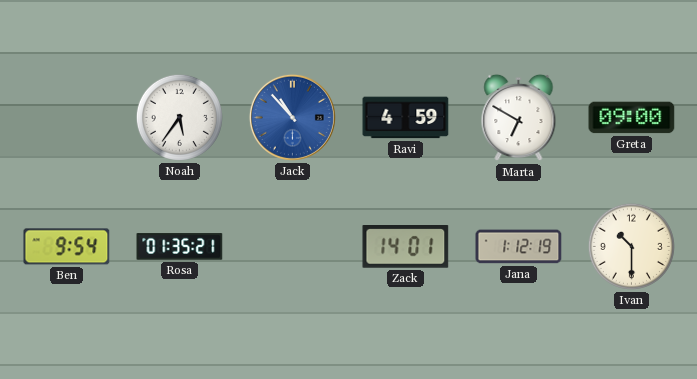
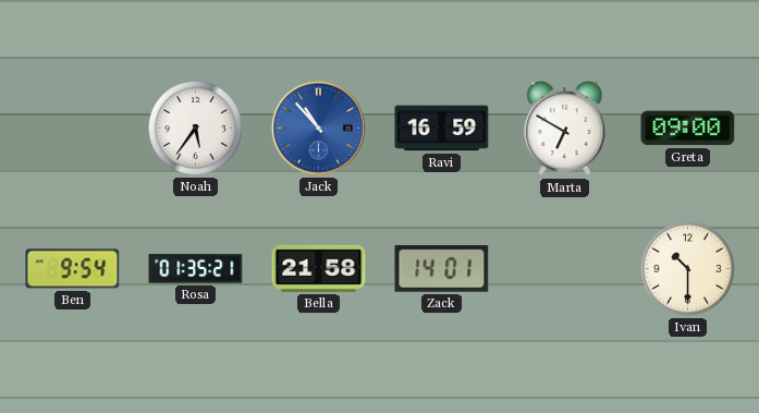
Ravi: 4:59 -> 16:59
Bella: none -> 21:58
Jana: 1:12 -> none
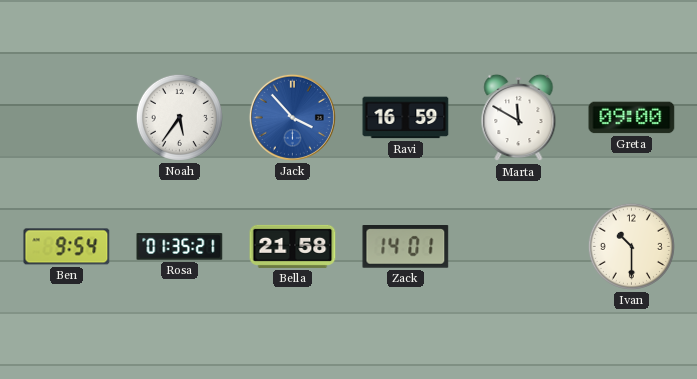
Jack: 10:53 -> 3:53
Marta: 6:50 -> 11:50
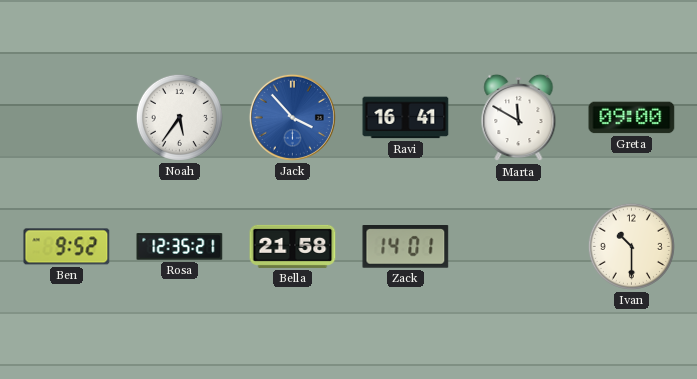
Ravi: 16:59 -> 16:41
Ben: 9:54 -> 9:52
Rosa: 01:35 -> 12:35
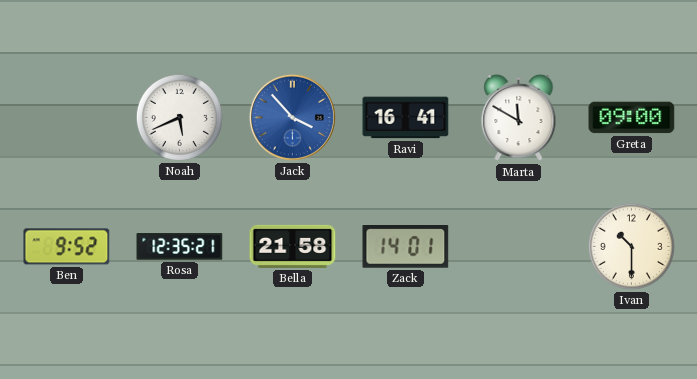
Noah: 5:36 -> 5:41
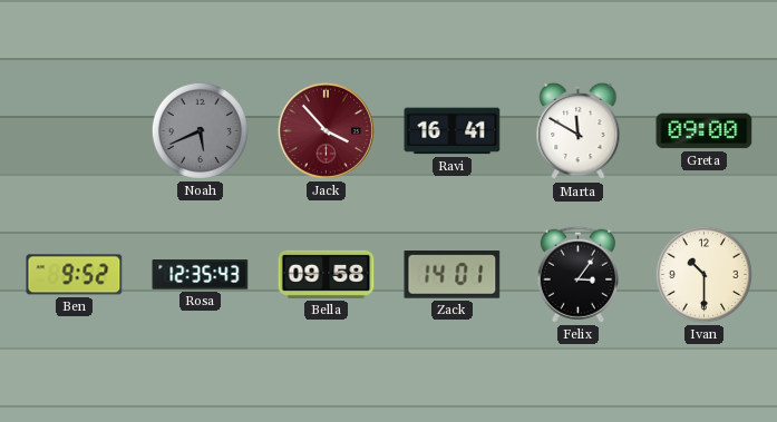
Noah dial: white -> grey
Jack dial: blue -> burgundy
Rosa: 12:35:21 -> 12:35:43
Bella: 21:58 -> 09:58
Felix: none -> 3:06
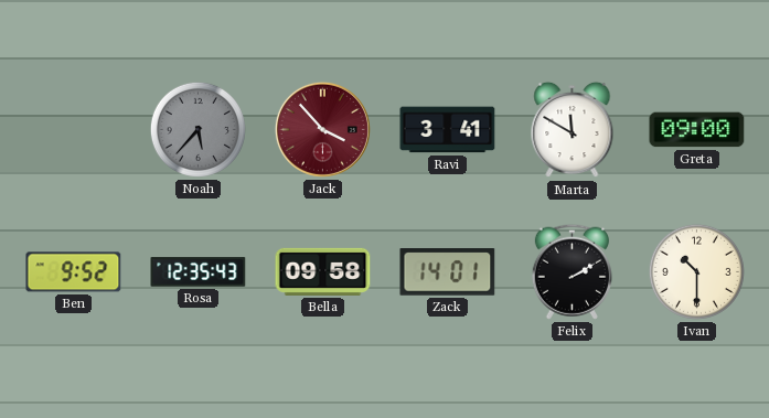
Noah: 5:41 -> 5:37
Ravi: 16:41 -> 3:41
Felix: 3:06 -> 2:10
